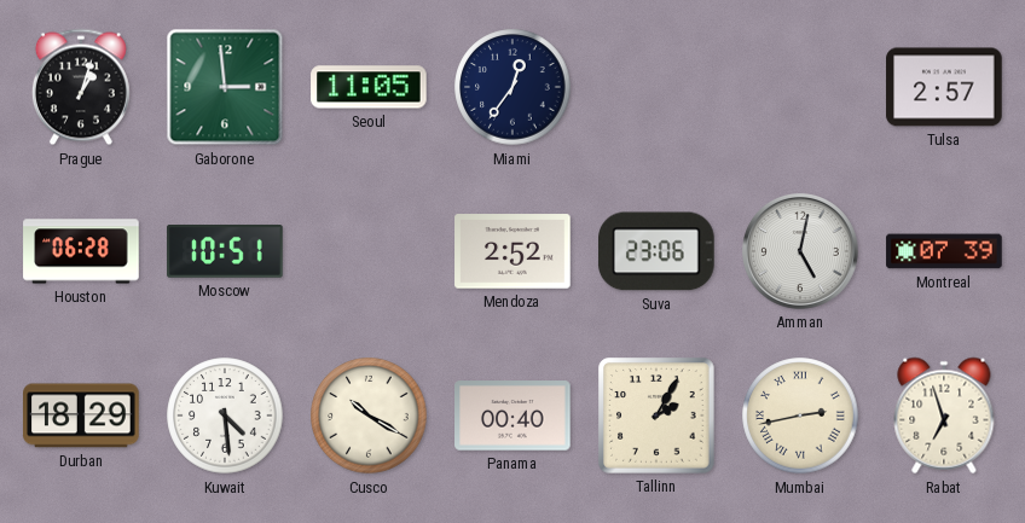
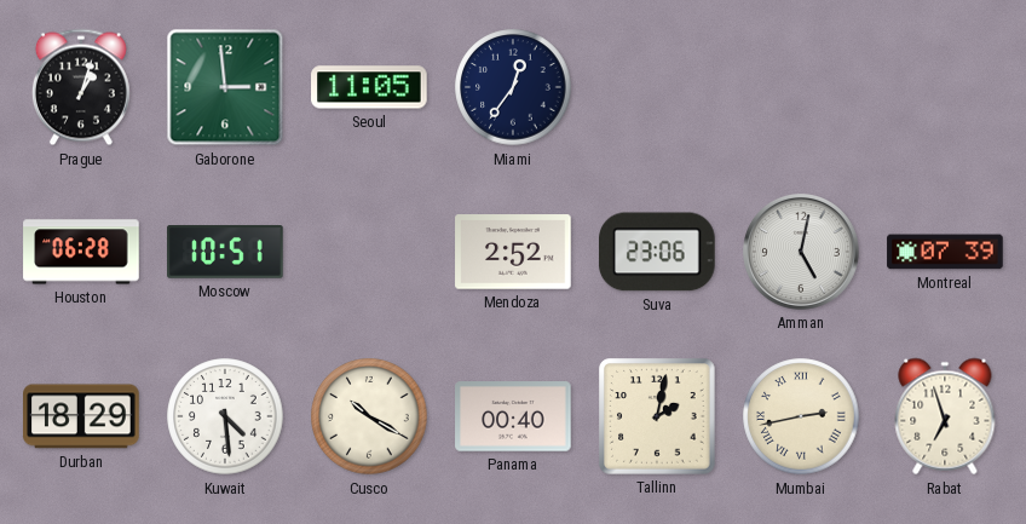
Tulsa: 2:57 -> none
Tallinn: 2:05 -> 2:02
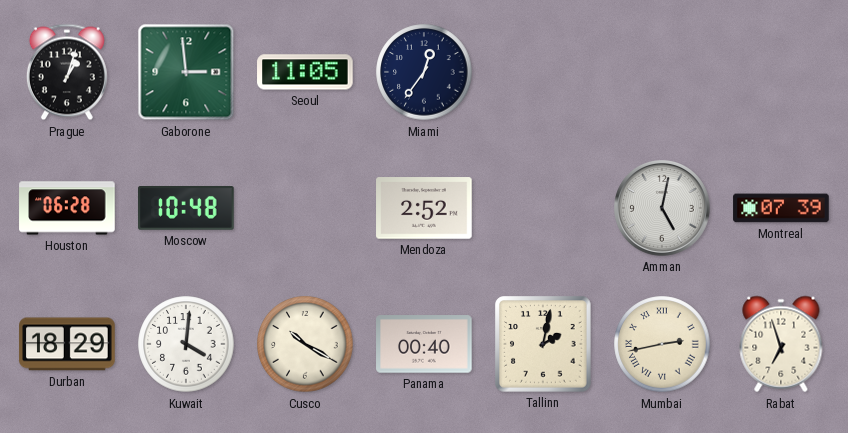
Moscow: 10:51 -> 10:48
Suva: 23:06 -> none
Kuwait: 4:29 -> 4:01
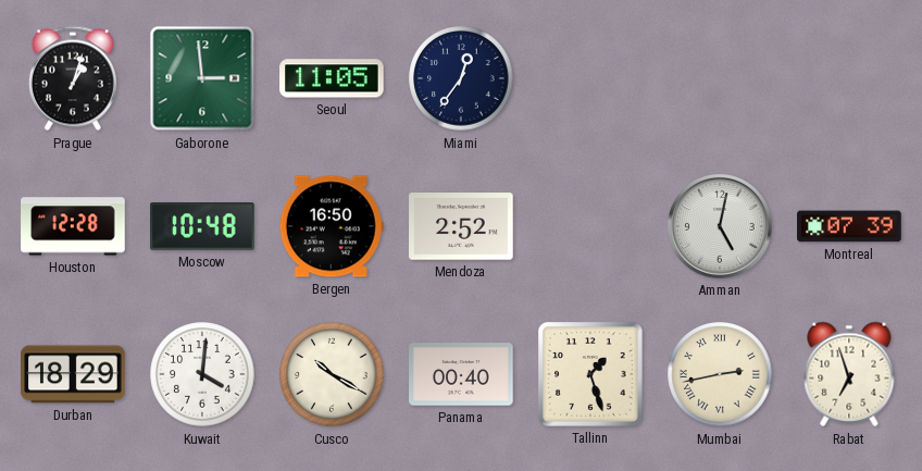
Houston: 06:28 -> 12:28
Bergen: none -> 16:50
Tallinn: 2:02 -> 1:27
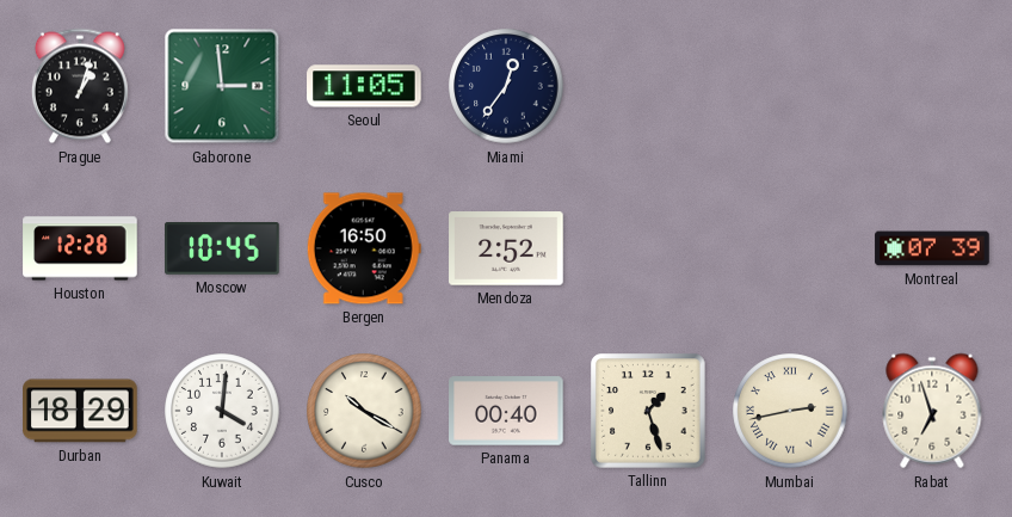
Moscow: 10:48 -> 10:45
Amman: 5:02 -> none
